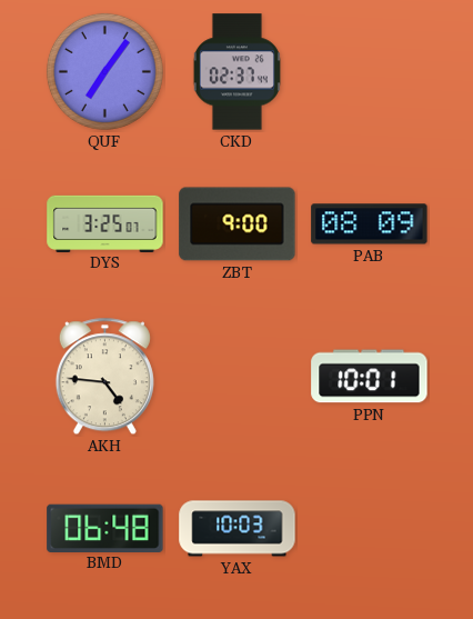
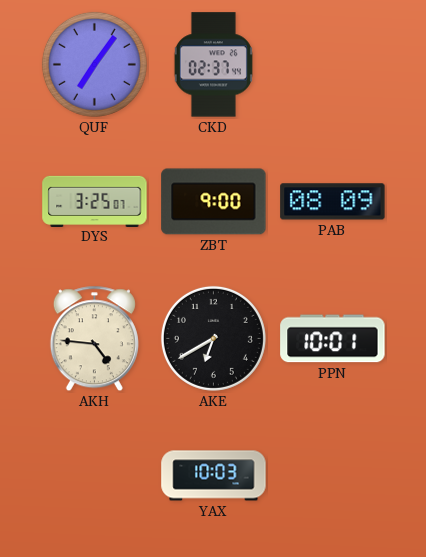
AKE: none -> 6:40
BMD: 06:48 -> none
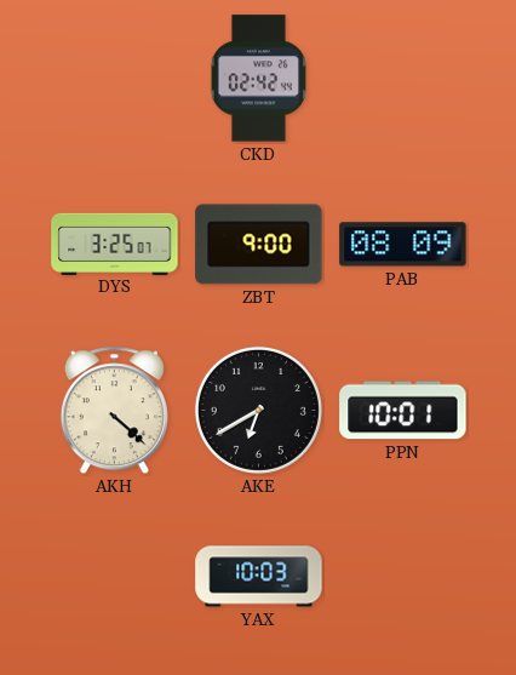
QUF: 7:06 -> none
CKD: 02:37 -> 02:42
AKH: 4:46 -> 4:22
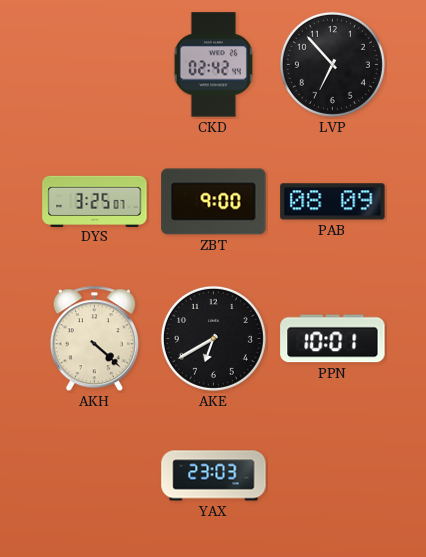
LVP: none -> 6:53
YAX: 10:03 -> 23:03
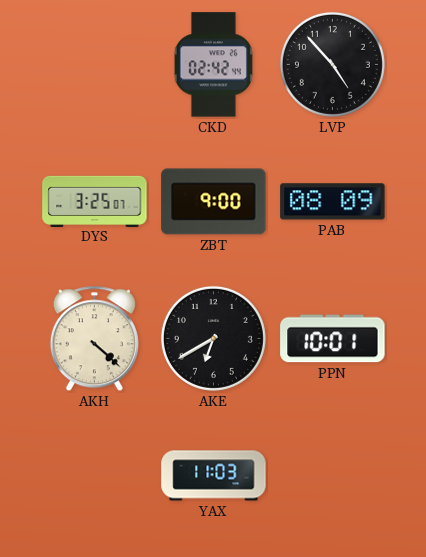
LVP: 6:53 -> 4:53
YAX: 23:03 -> 11:03
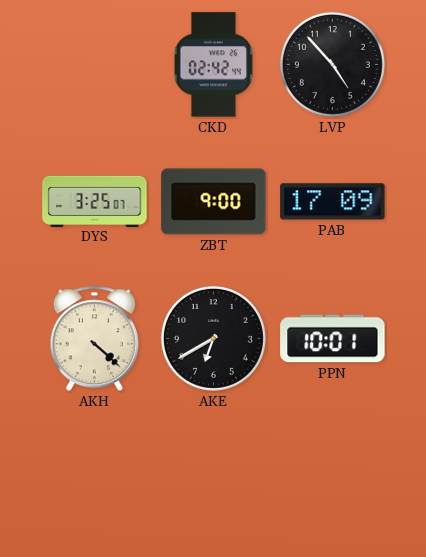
PAB: 08:09 -> 17:09
YAX: 11:03 -> none
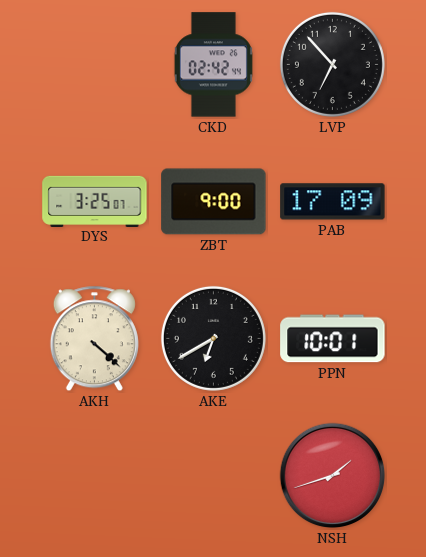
LVP: 4:53 -> 6:53
NSH: none -> 1:42
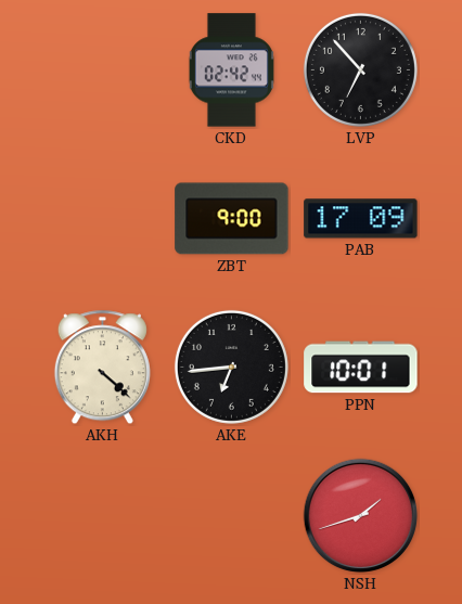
DYS: 3:25 -> none
AKE: 6:40 -> 6:44
